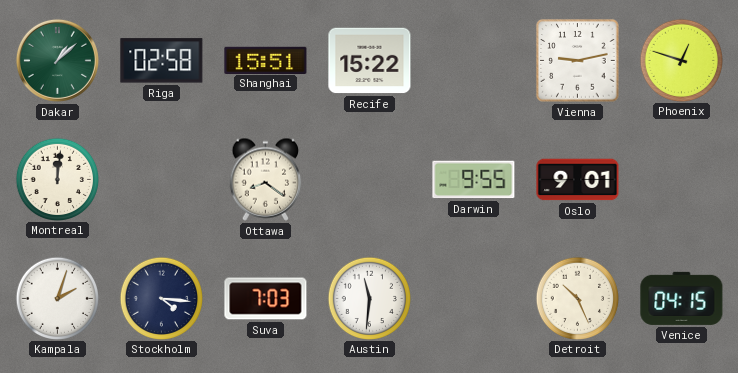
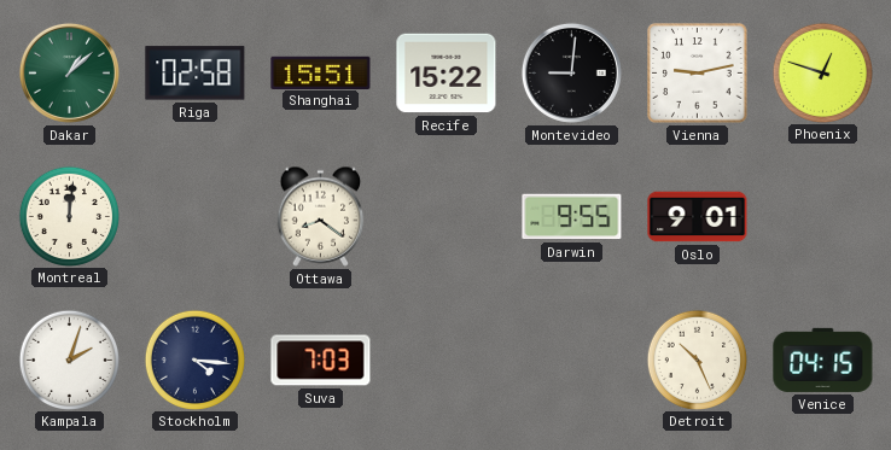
Montevideo: none -> 9:01
Austin: 11:31 -> none
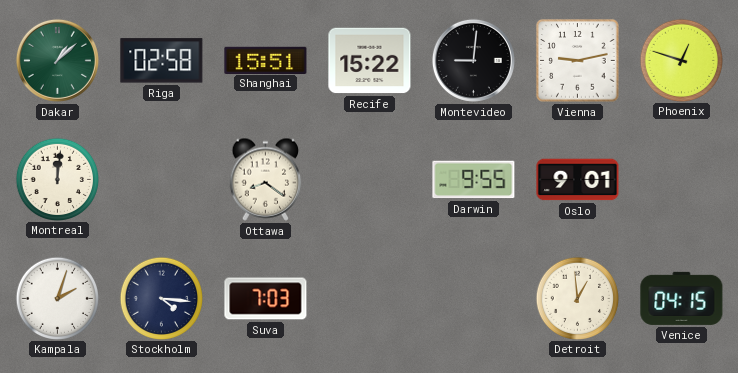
Detroit: 10:26 -> 12:59
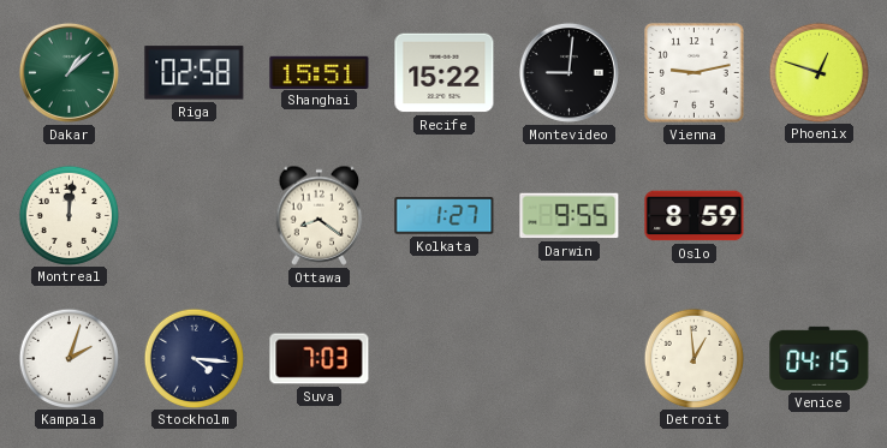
Kolkata: none -> 1:27
Oslo: 9:01 -> 8:59
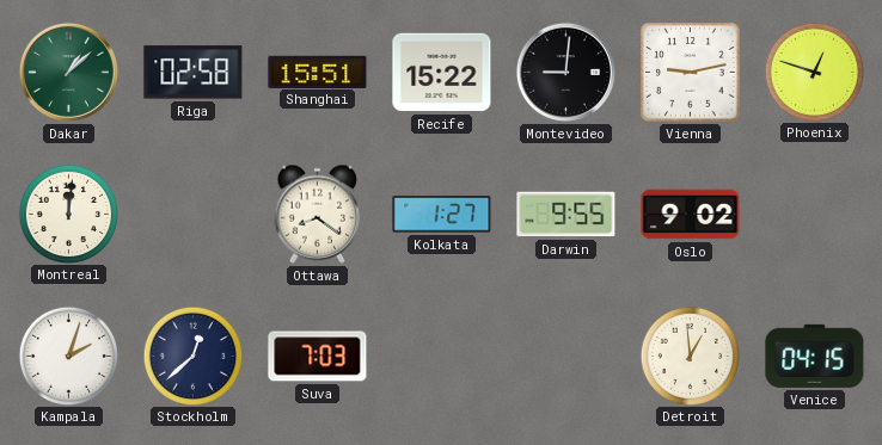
Oslo: 8:59 -> 9:02
Stockholm: 4:16 -> 12:38
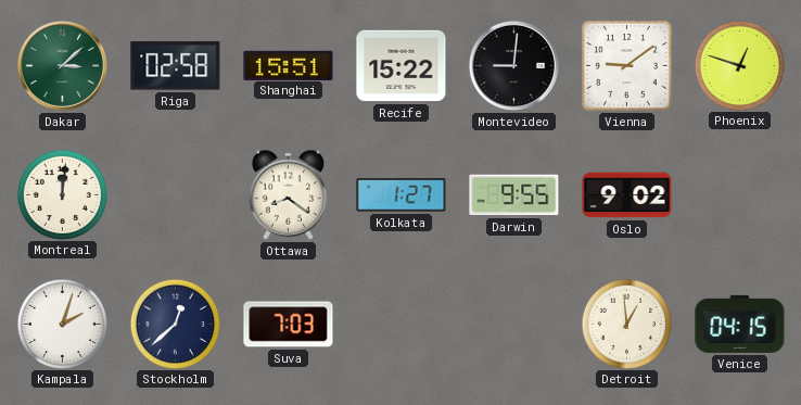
Dakar: 1:08 -> 3:08
Vienna: 9:13 -> 9:09
